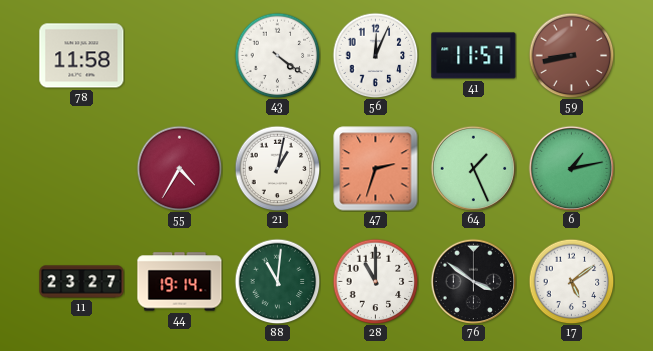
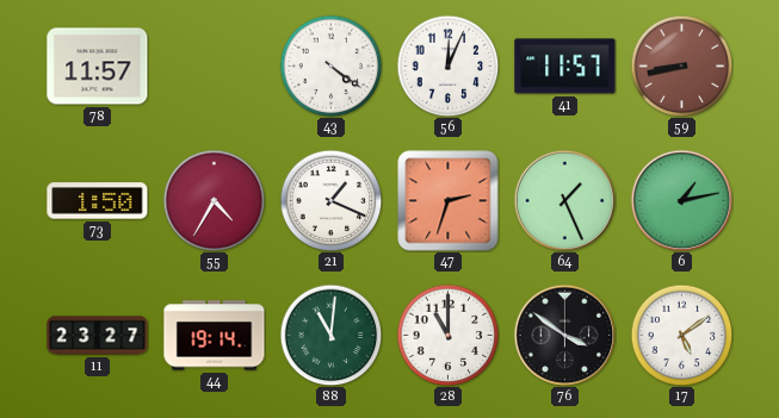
78: 11:58 -> 11:57
73: none -> 1:50
21: 1:02 -> 1:19
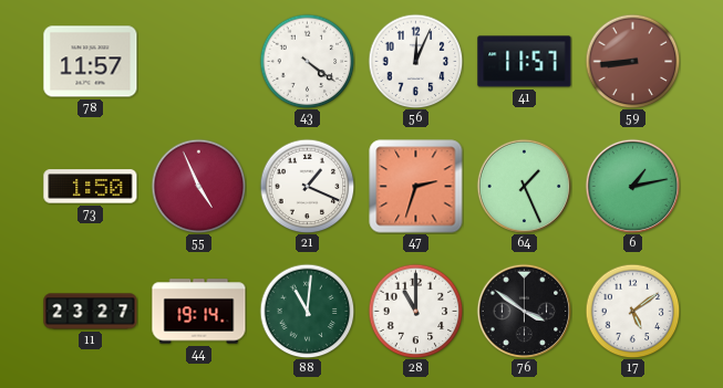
59: 8:43 -> 8:44
55: 4:35 -> 4:56
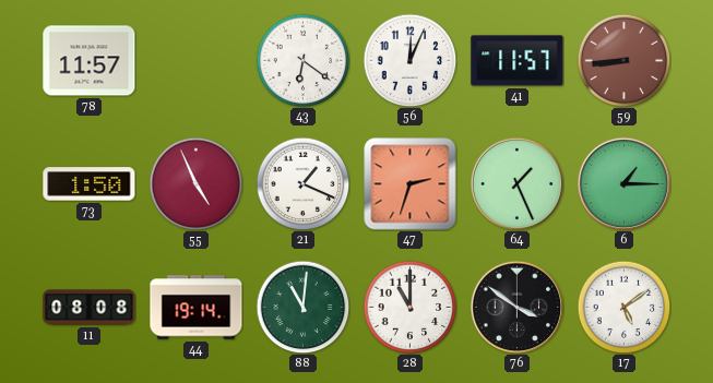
43: 4:21 -> 6:21
6: 1:13 -> 1:15
11: 23:27 -> 08:08
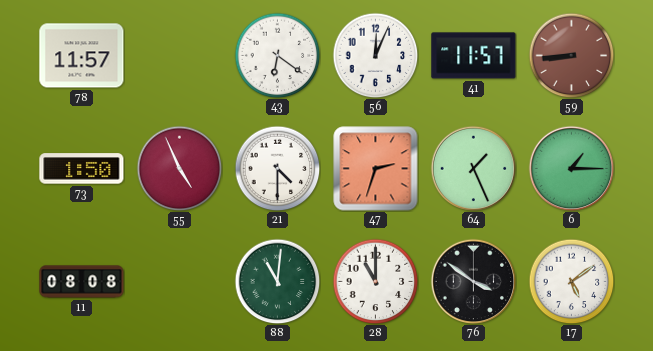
21: 1:19 -> 4:30
44: 19:14 -> none
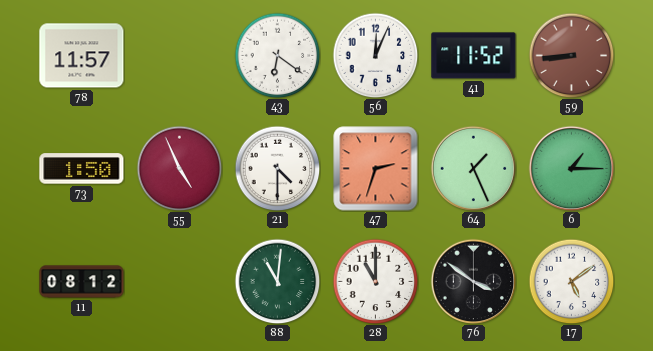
41: 11:57 -> 11:52
11: 08:08 -> 08:12
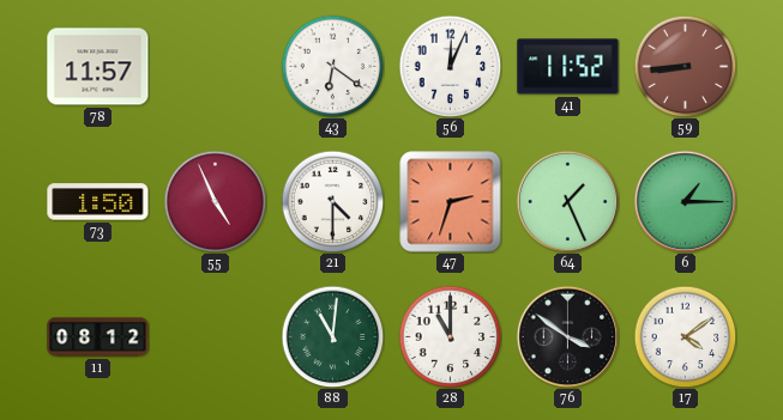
17: 5:09 -> 4:09
